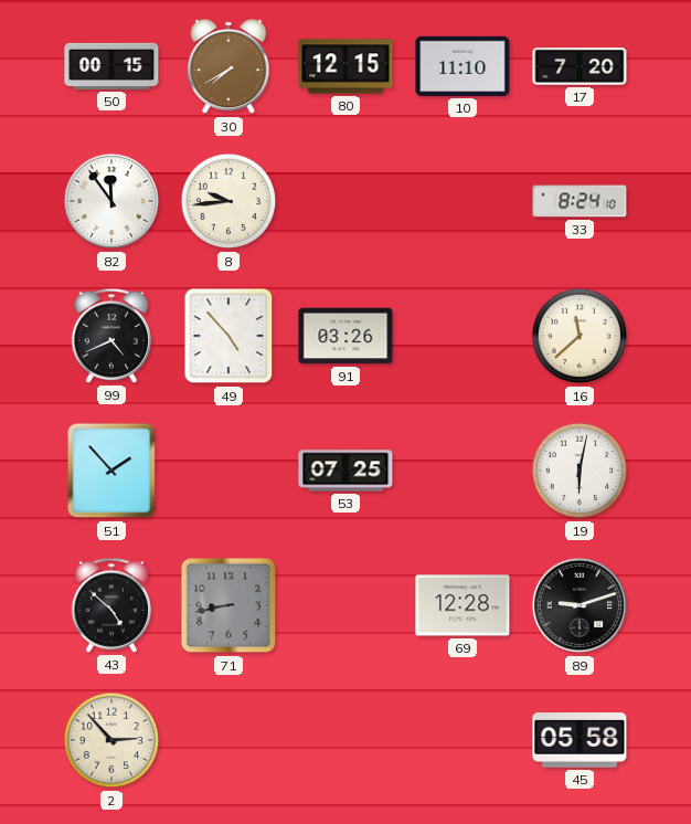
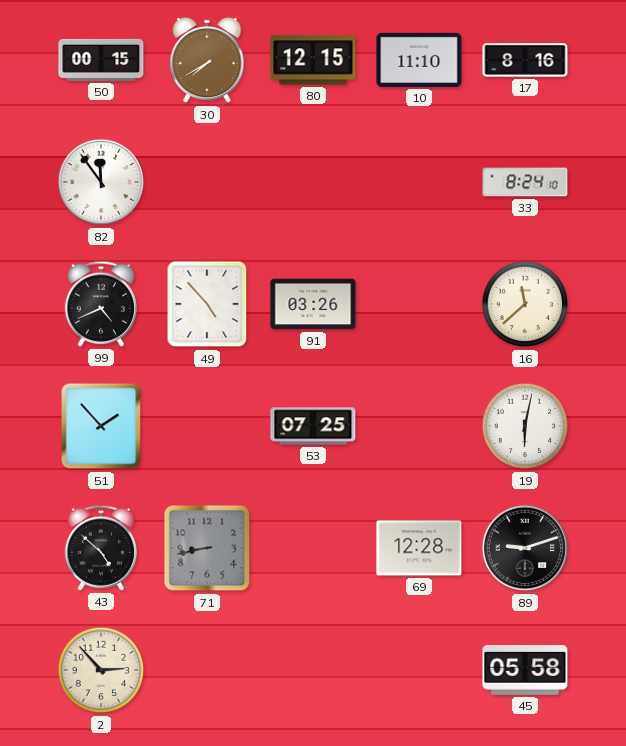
17: 7:20 -> 8:16
8: 9:44 -> none
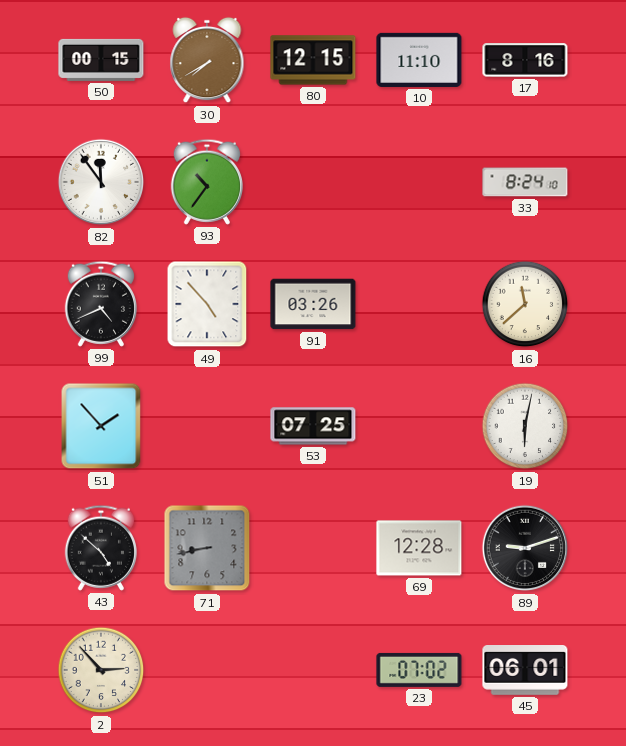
93: none -> 10:36
23: none -> 07:02
45: 05:58 -> 06:01
